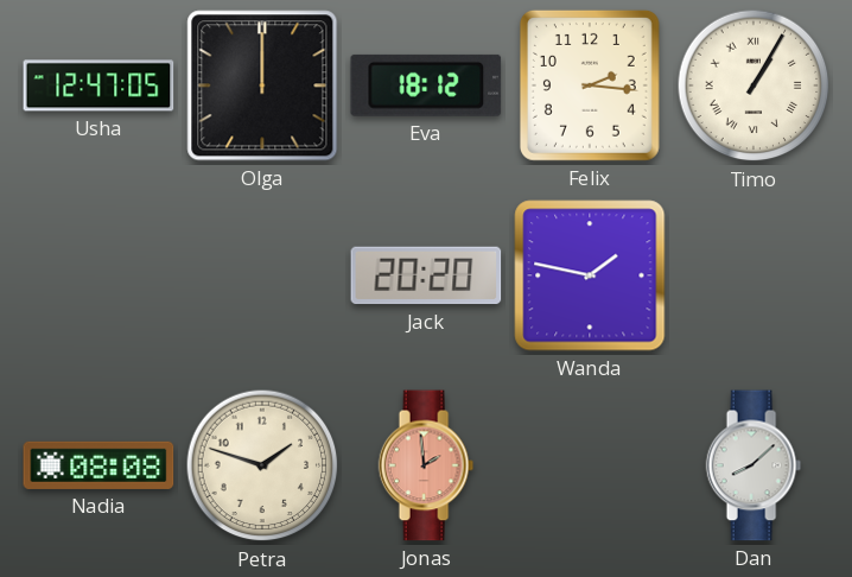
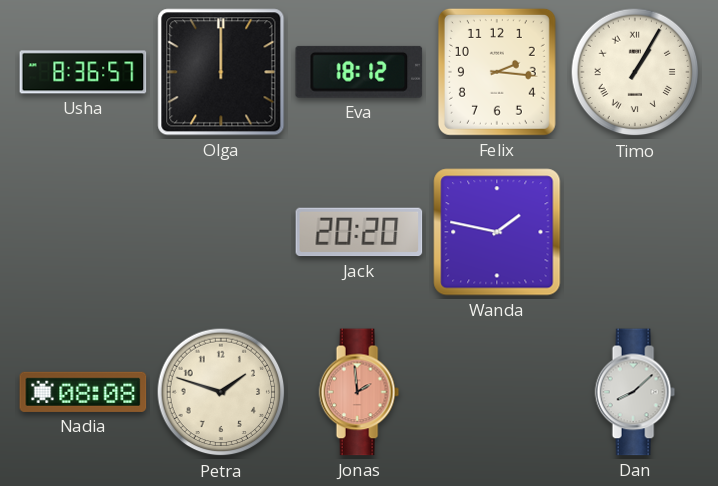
Usha: 12:47 -> 8:36
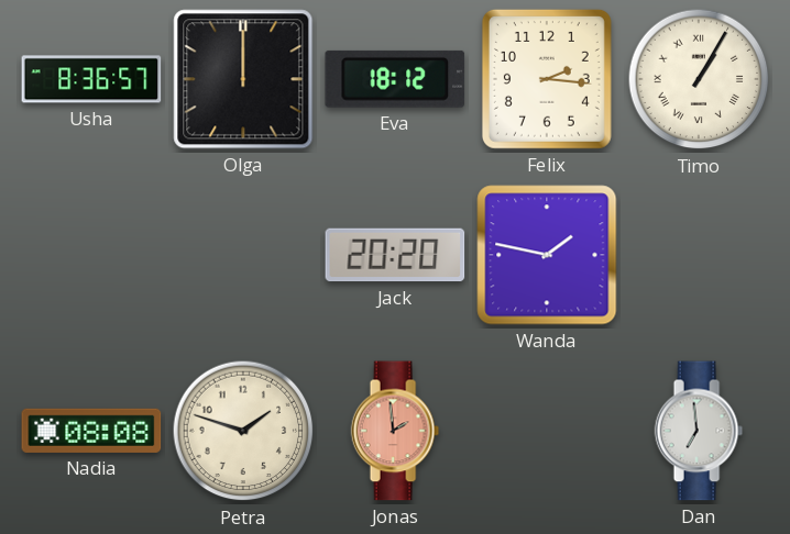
Dan: 8:08 -> 6:59
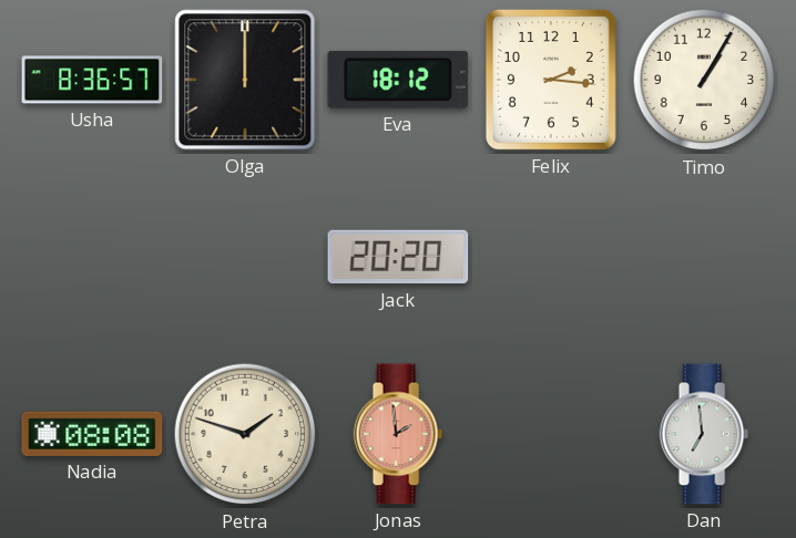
Timo numerals: Roman -> Arabic
Wanda: 1:47 -> none
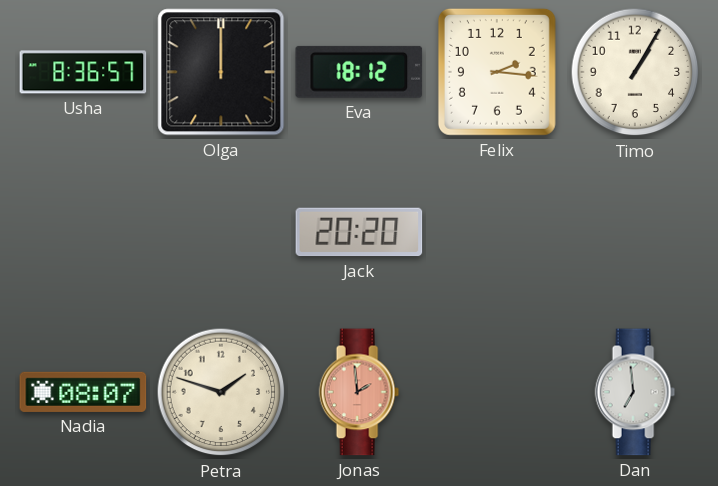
Nadia: 08:08 -> 08:07
